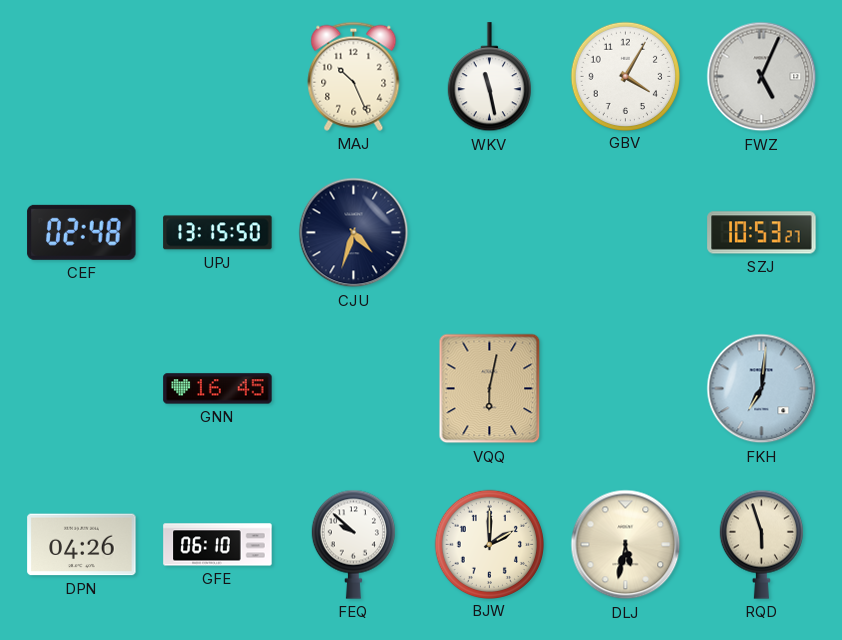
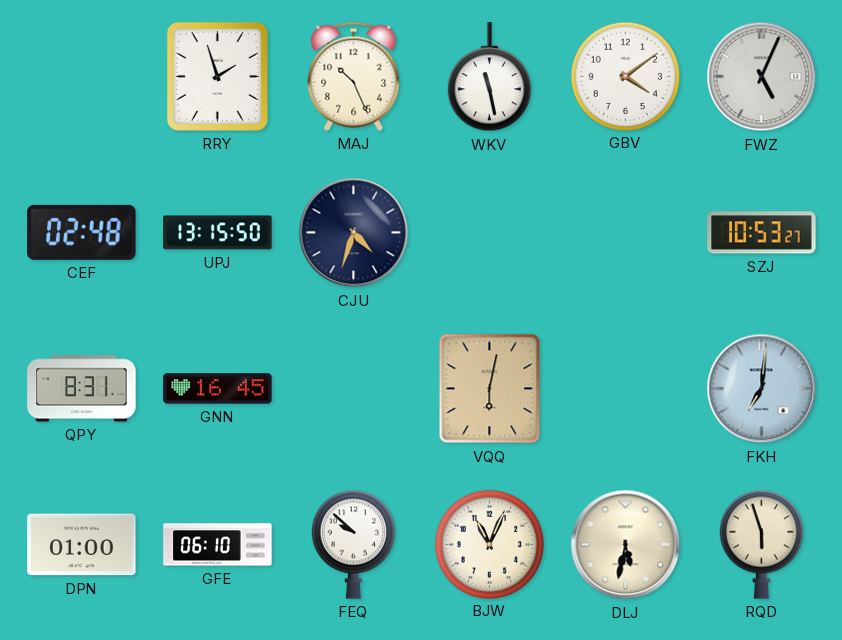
RRY: none -> 1:57
GBV: 4:05 -> 4:09
QPY: none -> 8:31
DPN: 04:26 -> 01:00
BJW: 2:00 -> 11:04
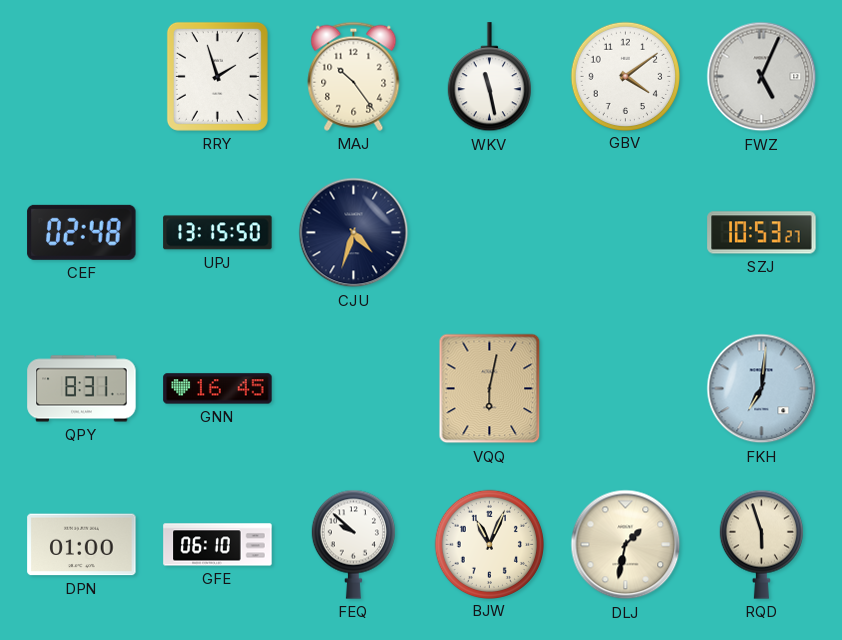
MAJ: 10:26 -> 10:24
DLJ: 5:32 -> 1:32
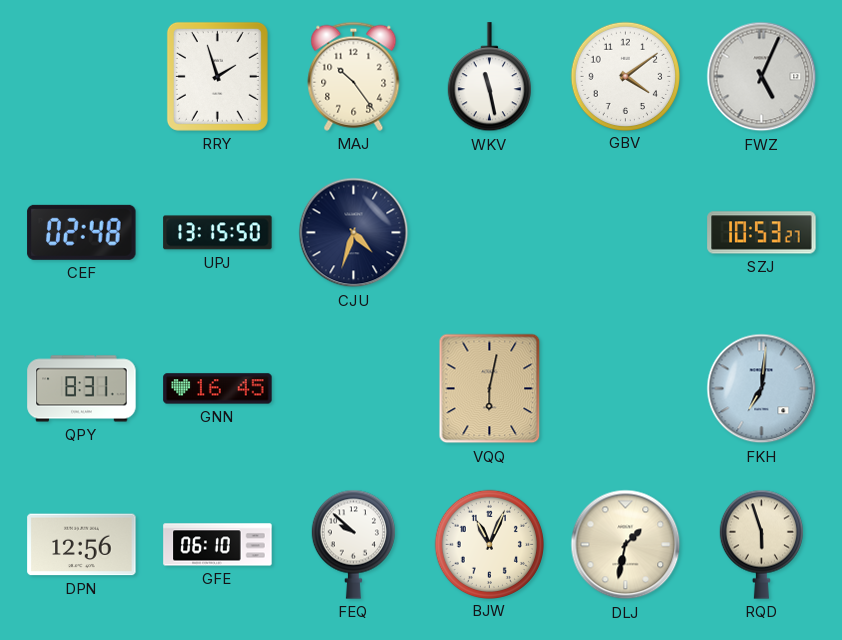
DPN: 01:00 -> 12:56
